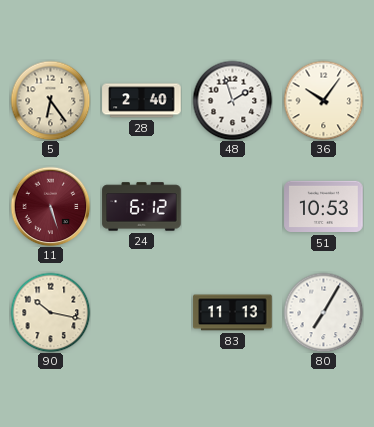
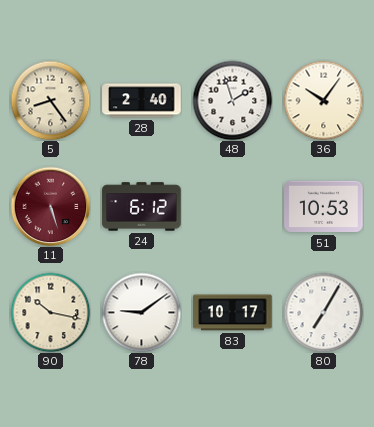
5: 6:24 -> 8:24
78: none -> 9:09
83: 11:13 -> 10:17
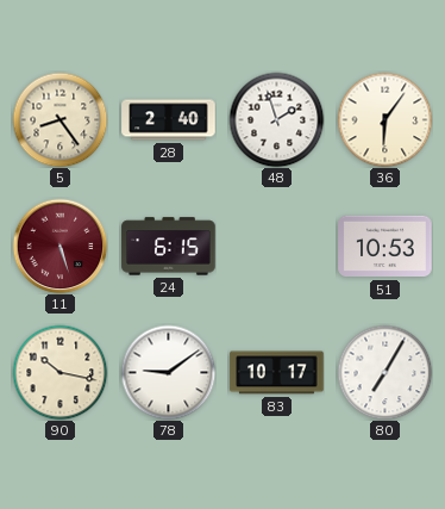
36: 10:06 -> 6:06
24: 6:12 -> 6:15
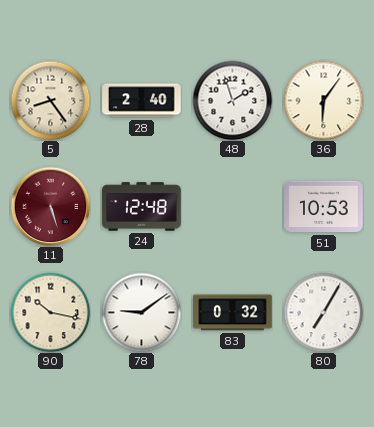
24: 6:15 -> 12:48
83: 10:17 -> 0:32
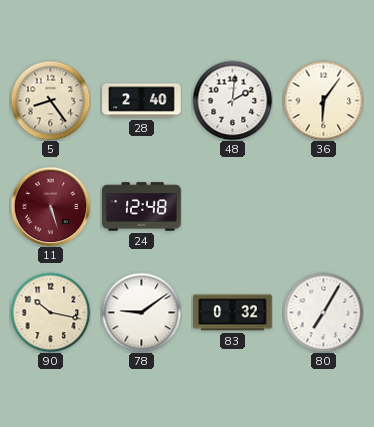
48: 1:57 -> 2:01
51: 10:53 -> none
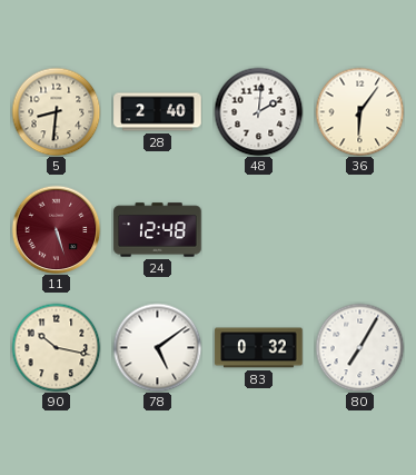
5: 8:24 -> 8:31
78: 9:09 -> 5:09
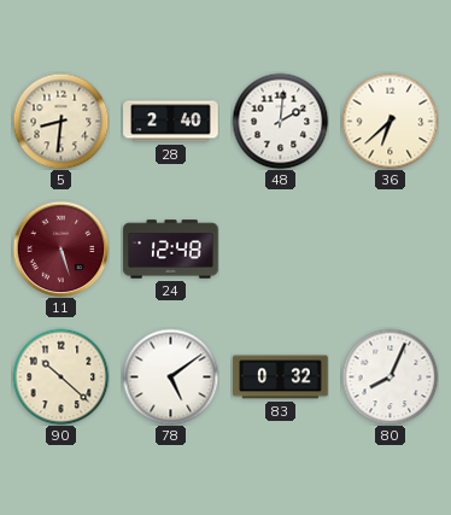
36: 6:06 -> 6:38
90: 10:17 -> 10:22
80: 7:05 -> 8:04
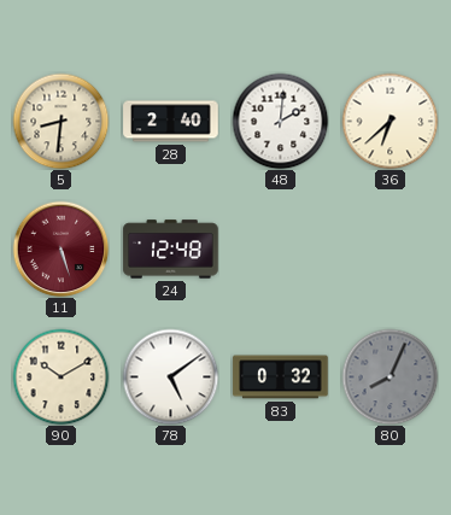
90: 10:22 -> 10:10
80 dial: white -> grey
